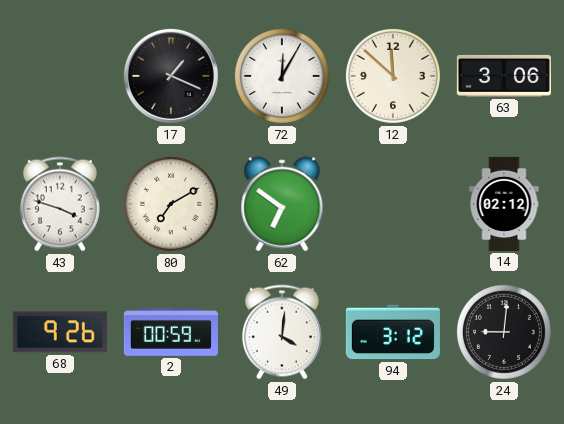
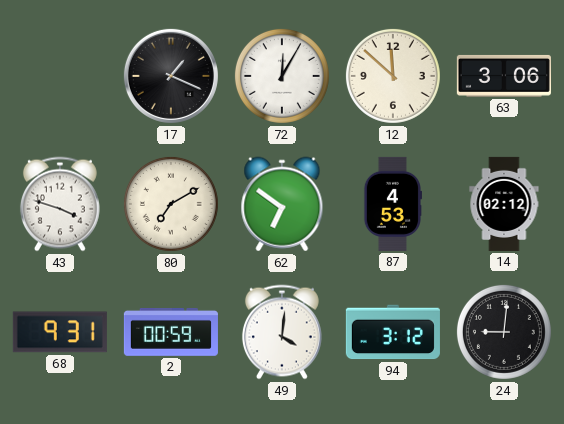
87: none -> 4:53
68: 9:26 -> 9:31
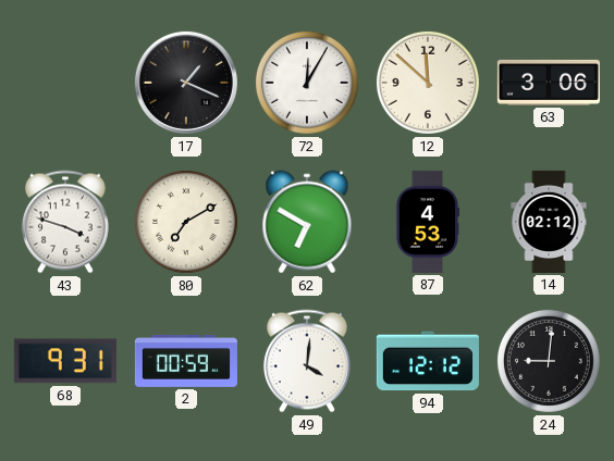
62: 6:51 -> 6:50
94: 3:12 -> 12:12
